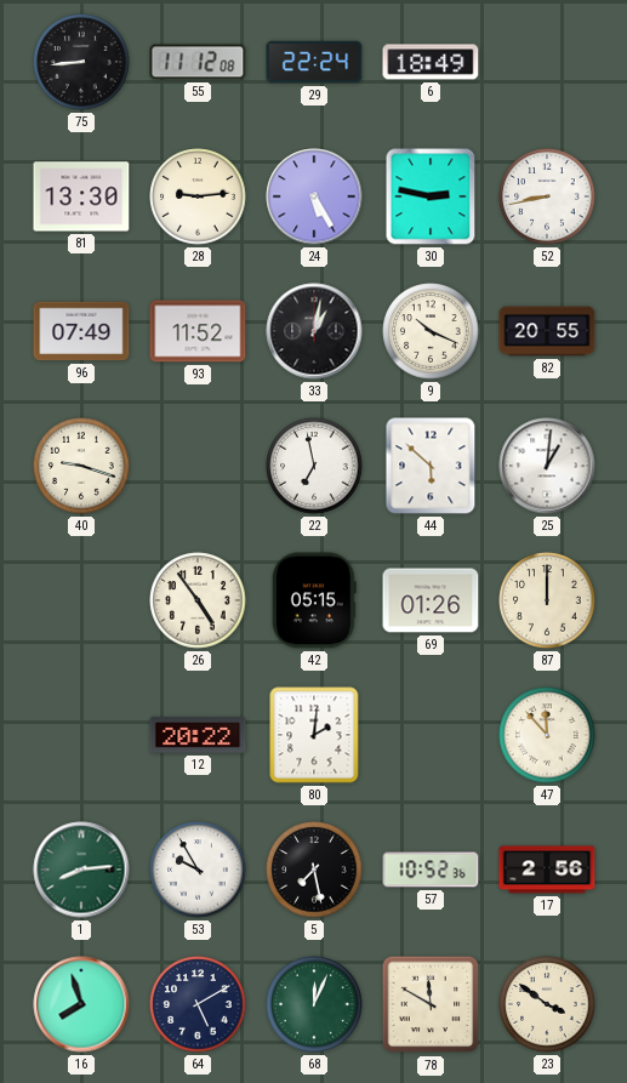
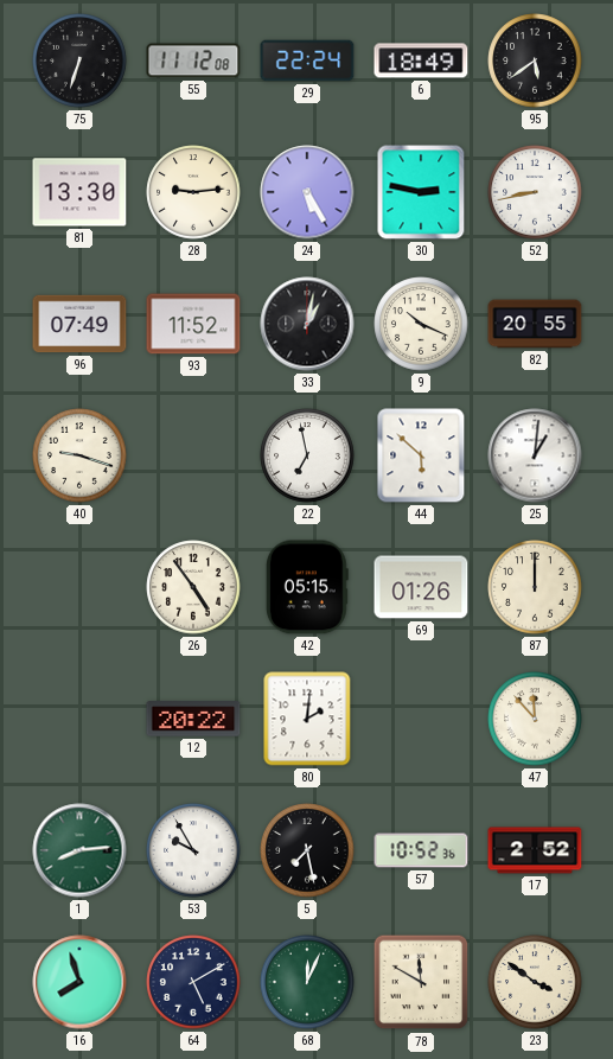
75: 8:44 -> 6:33
95: none -> 5:39
17: 2:56 -> 2:52
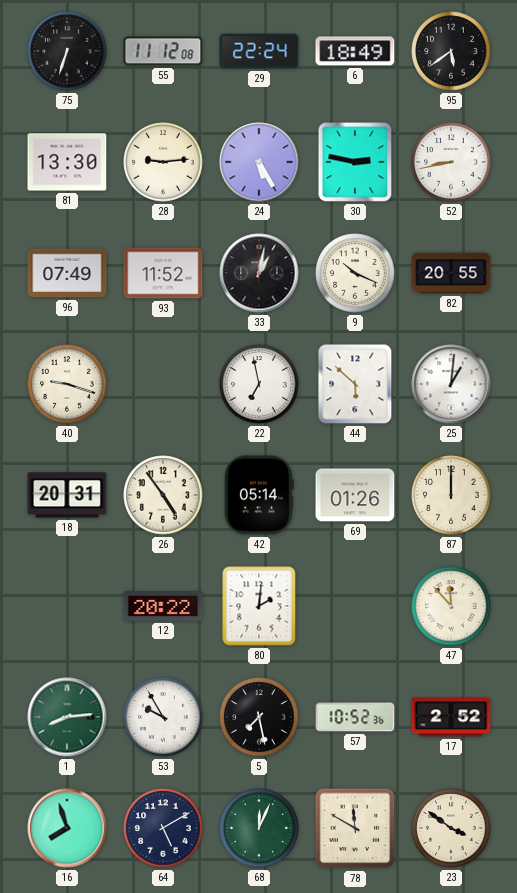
18: none -> 20:31
42: 05:15 -> 05:14
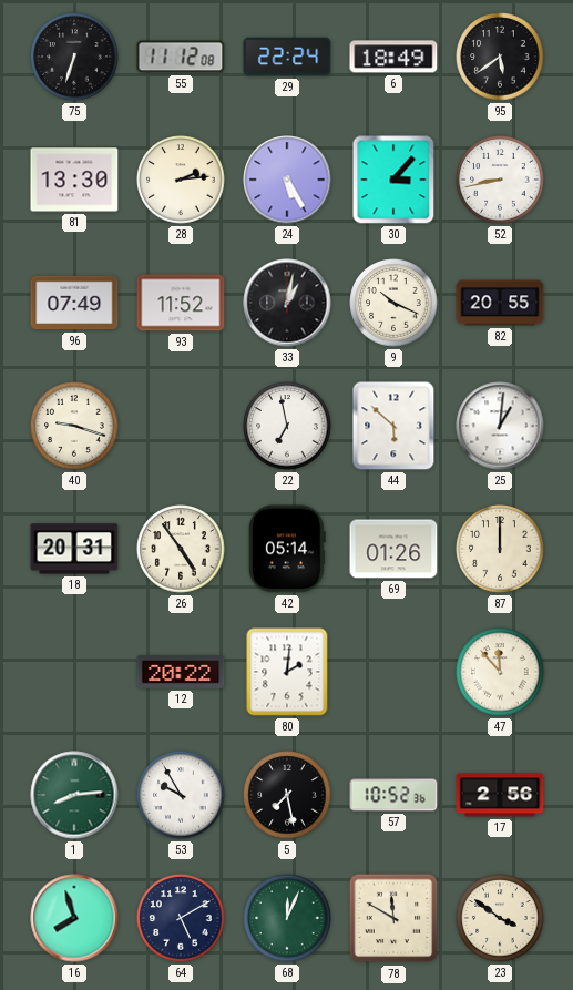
28: 9:14 -> 2:14
30: 2:47 -> 3:07
17: 2:52 -> 2:56
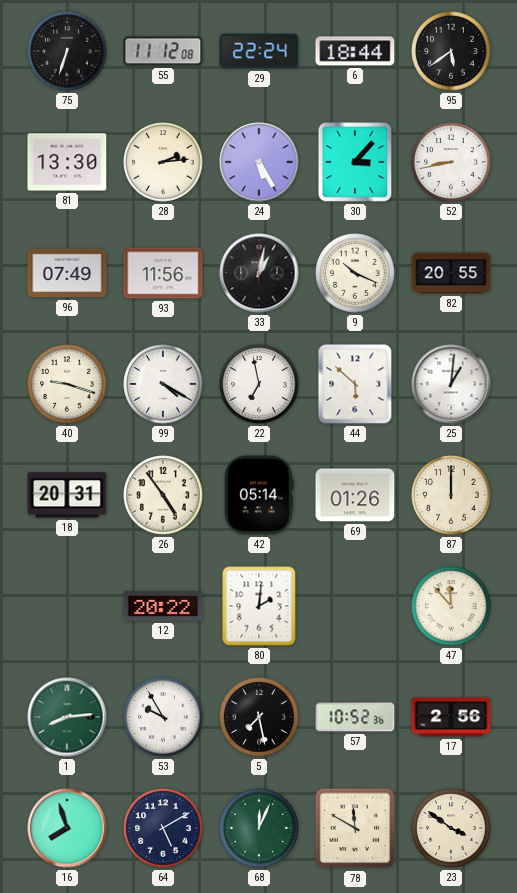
6: 18:49 -> 18:44
93: 11:52 -> 11:56
99: none -> 4:20
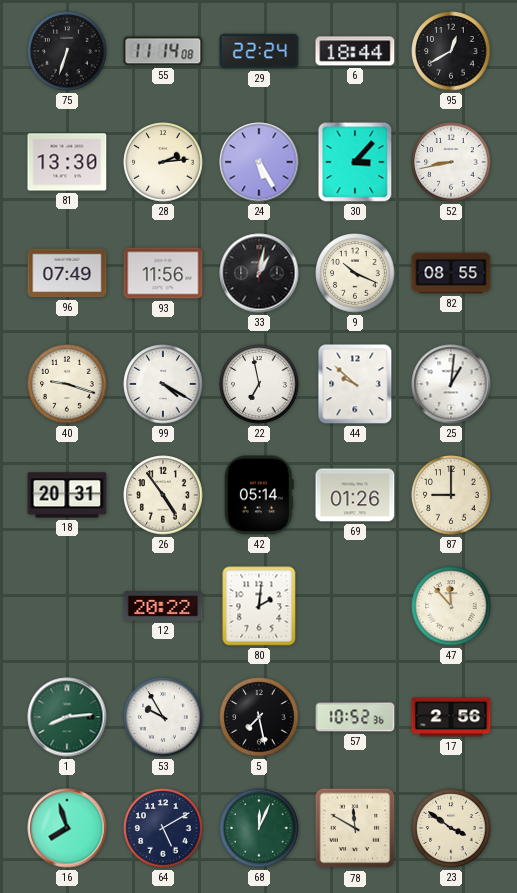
55: 11:12 -> 11:14
95: 5:39 -> 12:40
82: 20:55 -> 08:55
44: 5:52 -> 9:52
87: 12:00 -> 9:00
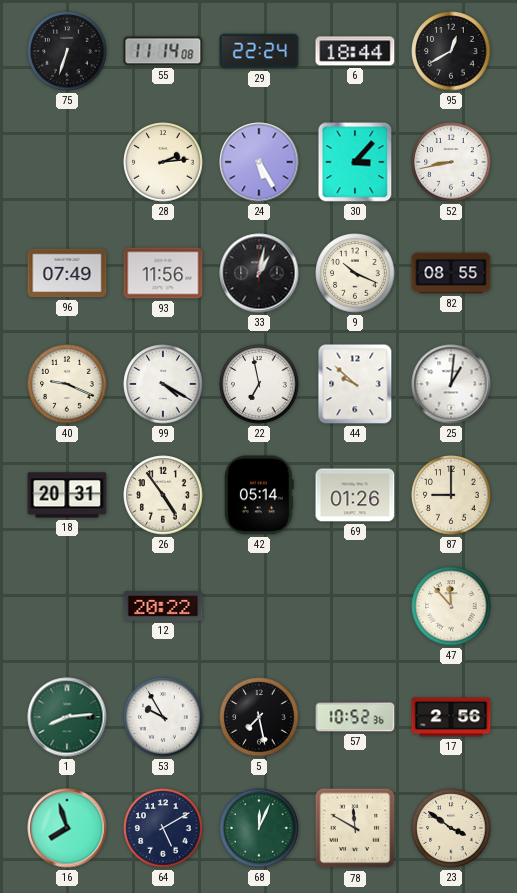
81: 13:30 -> none
40: 9:18 -> 9:19
80: 2:01 -> none
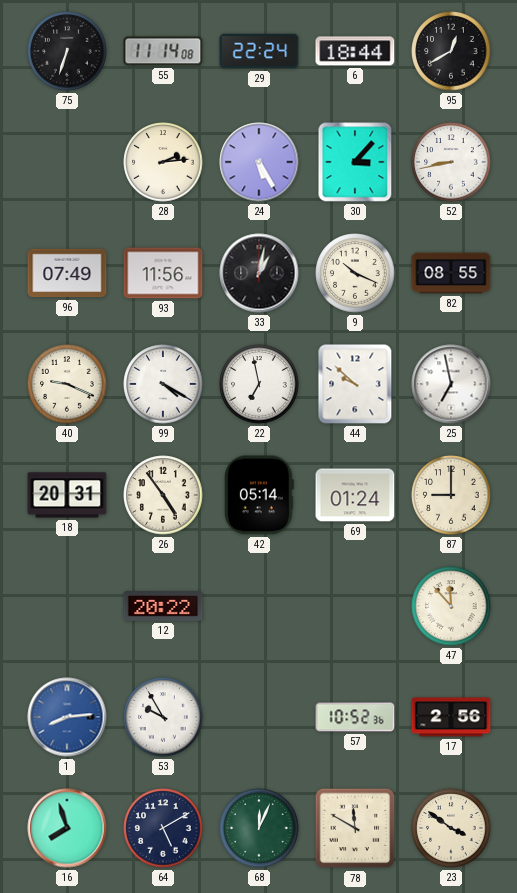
25: 1:01 -> 6:58
69: 01:26 -> 01:24
1 dial: green -> blue
5: 7:28 -> none
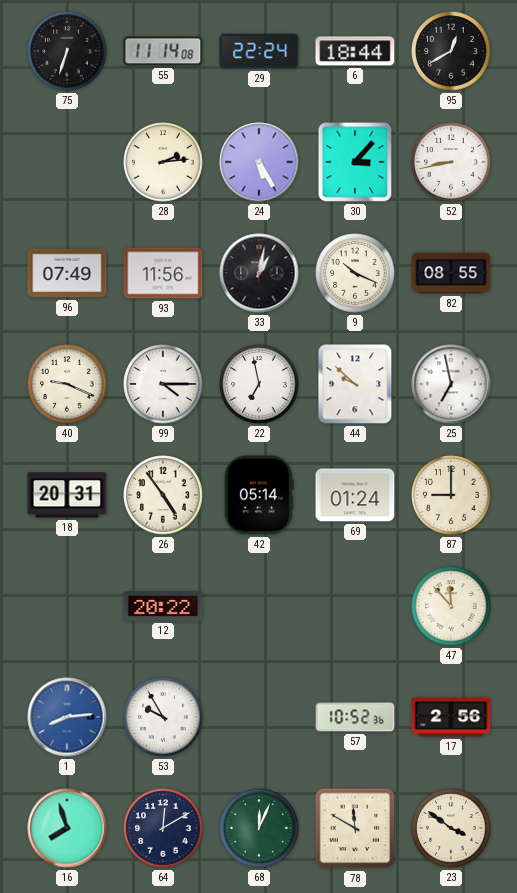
99: 4:20 -> 4:15
64: 5:10 -> 12:10
